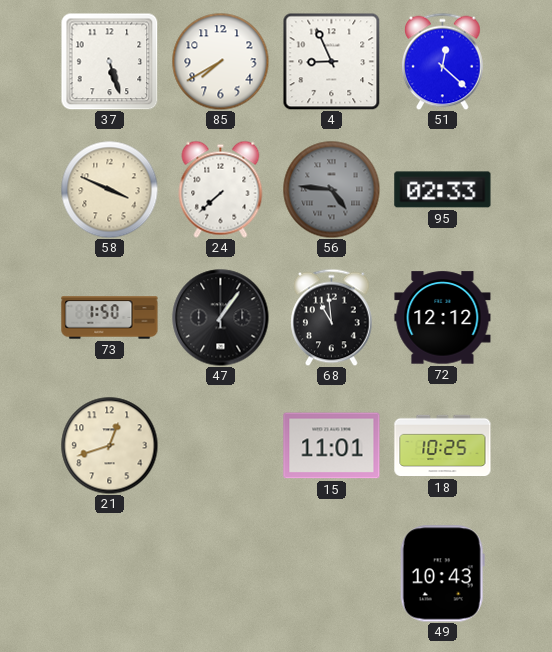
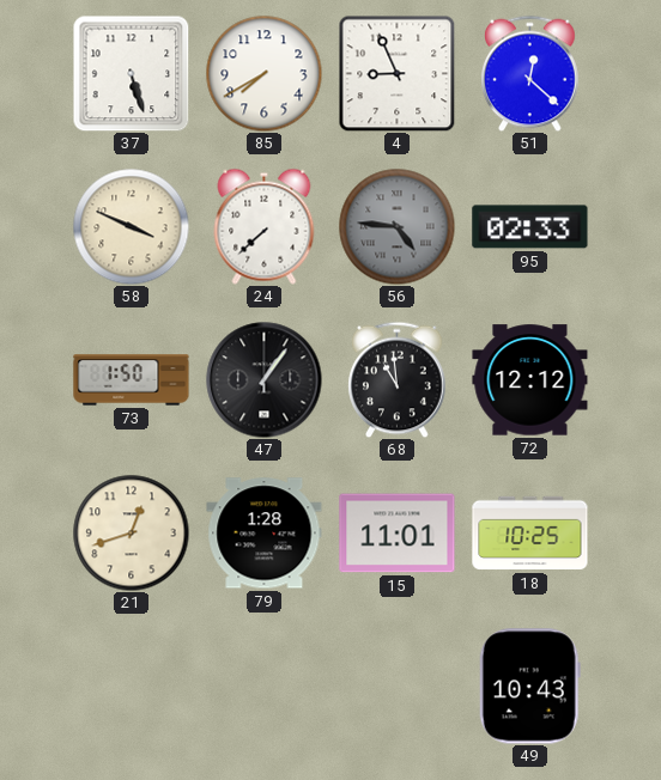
79: none -> 1:28
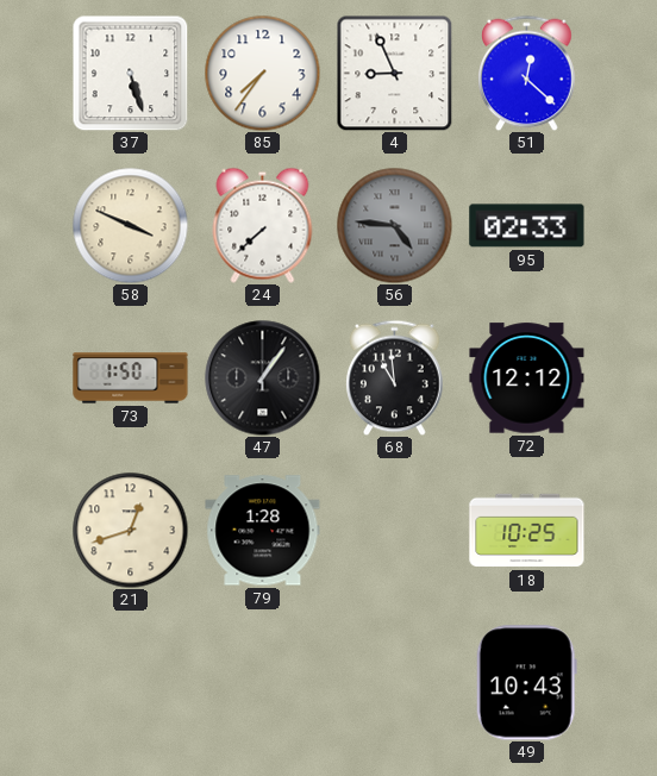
85: 7:40 -> 7:36
15: 11:01 -> none
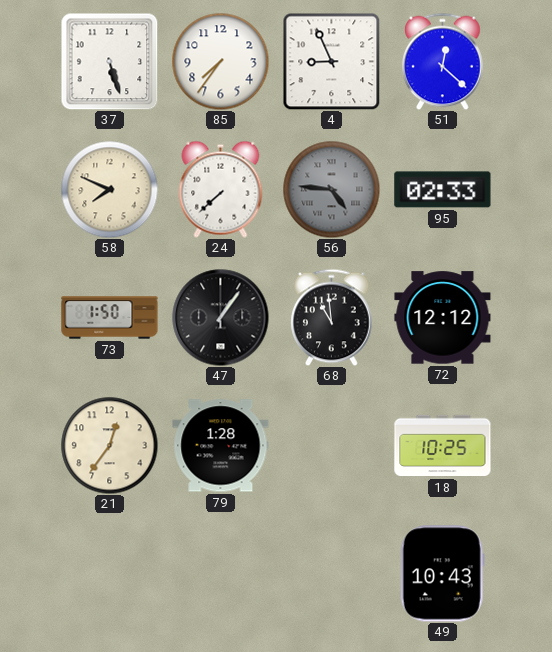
58: 3:49 -> 7:49
21: 12:42 -> 12:36
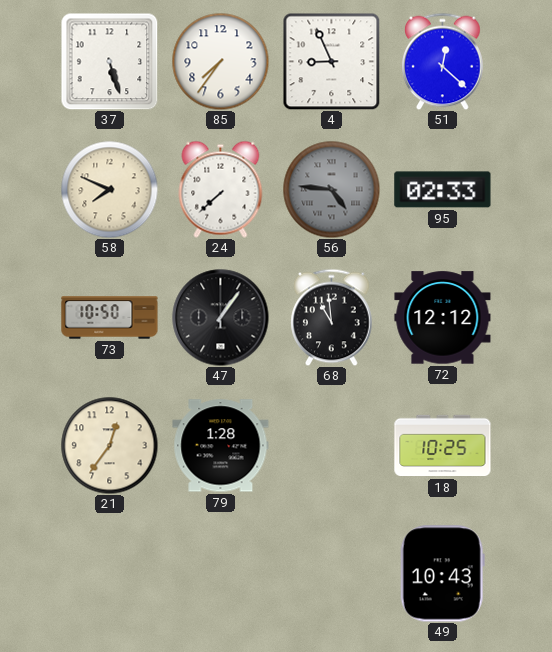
73: 1:50 -> 10:50
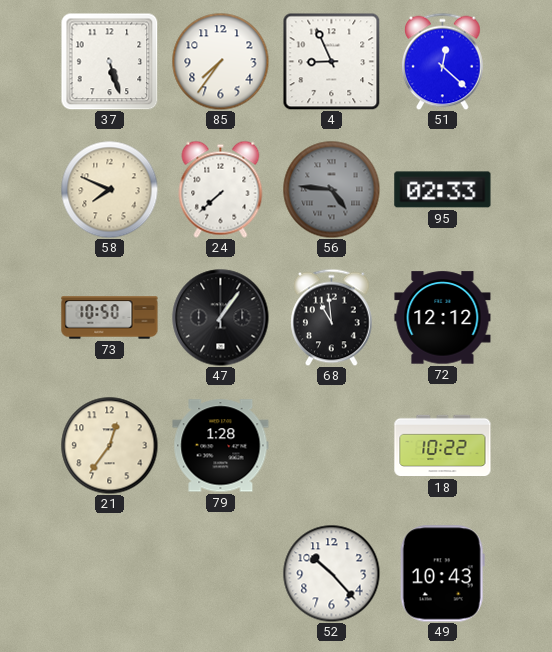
18: 10:25 -> 10:22
52: none -> 10:23
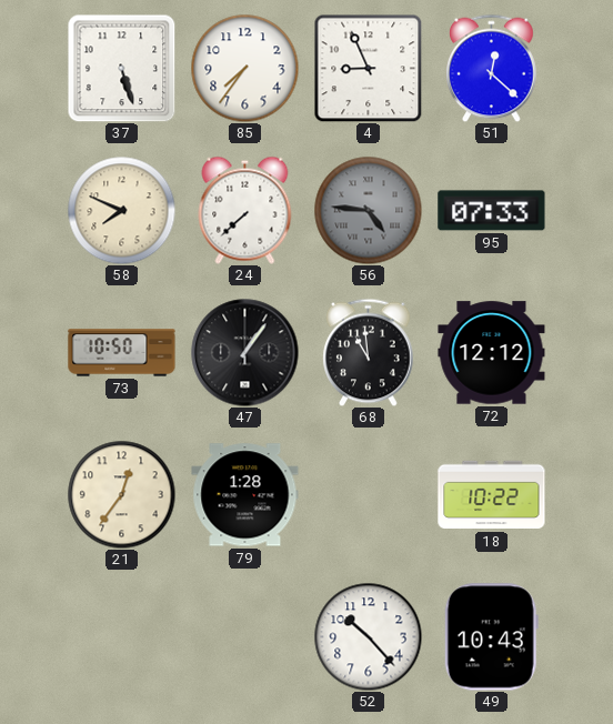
95: 02:33 -> 07:33
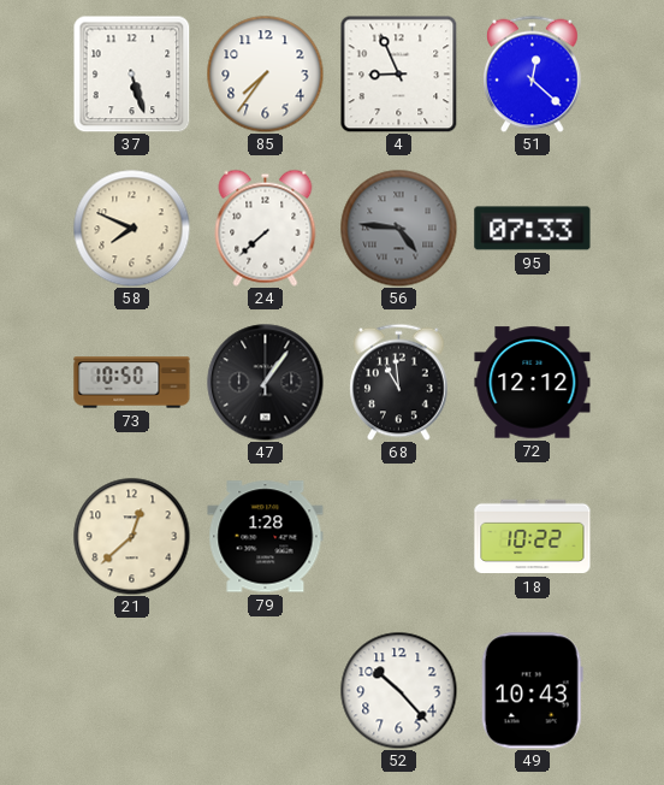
21: 12:36 -> 12:38
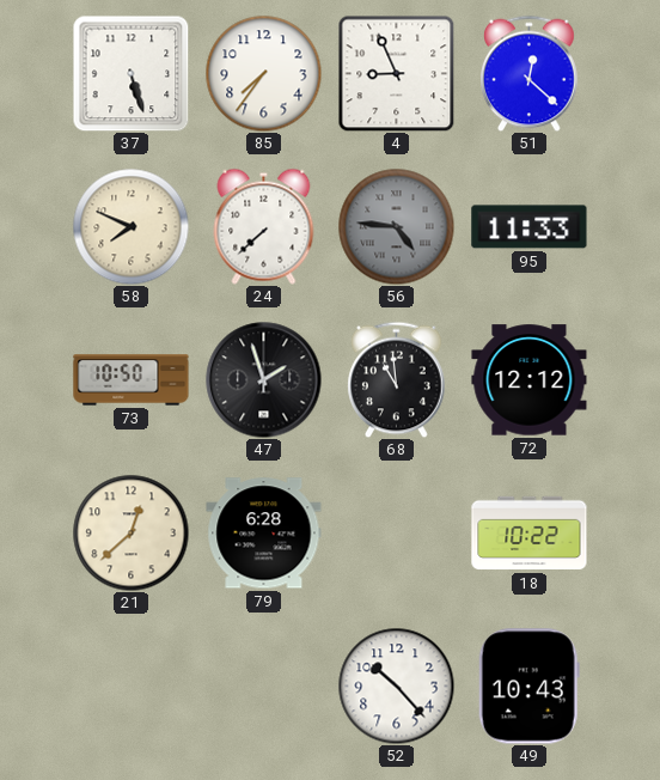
95: 07:33 -> 11:33
47: 1:06 -> 1:57
79: 1:28 -> 6:28
